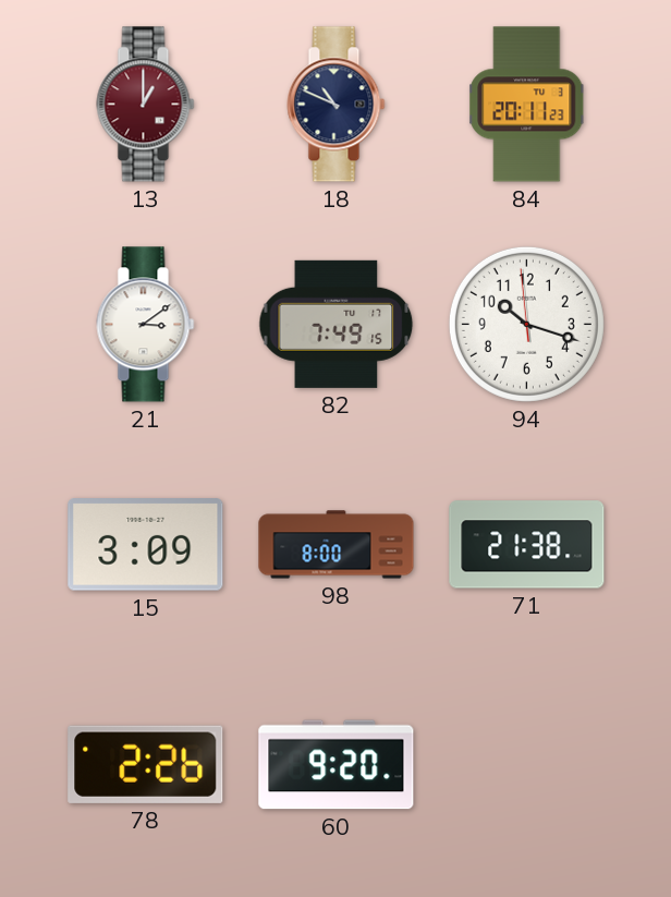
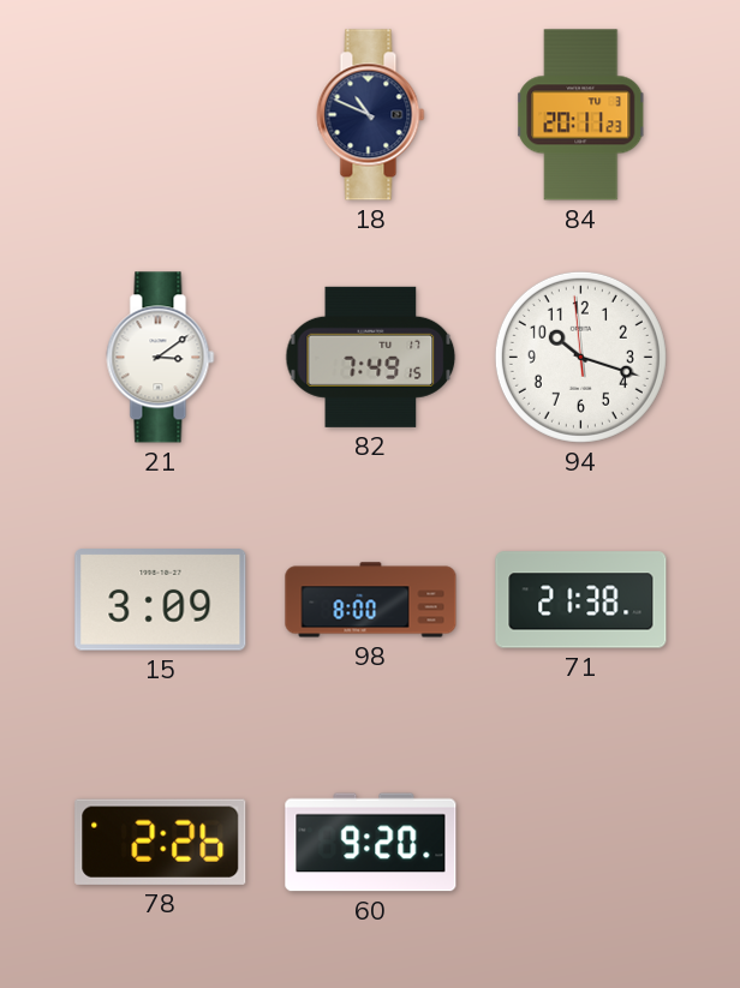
13: 1:00 -> none
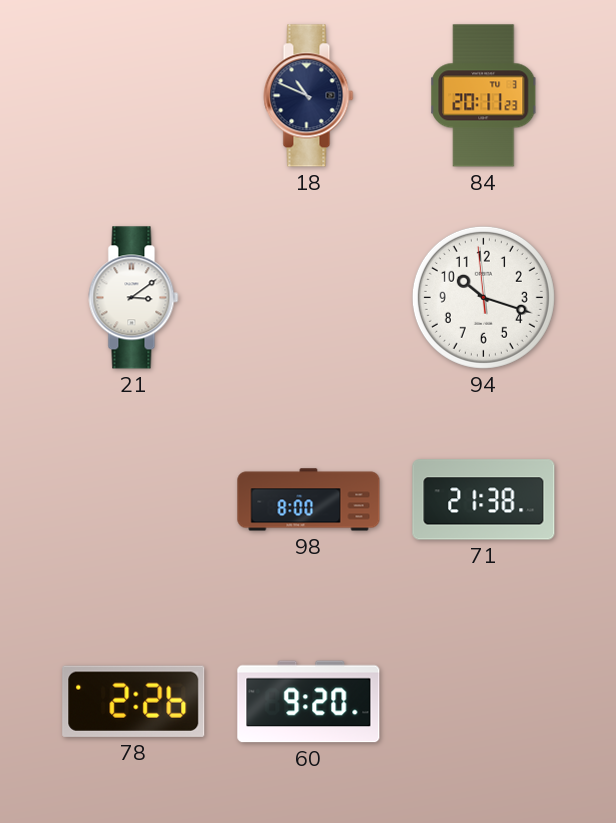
82: 7:49 -> none
15: 3:09 -> none
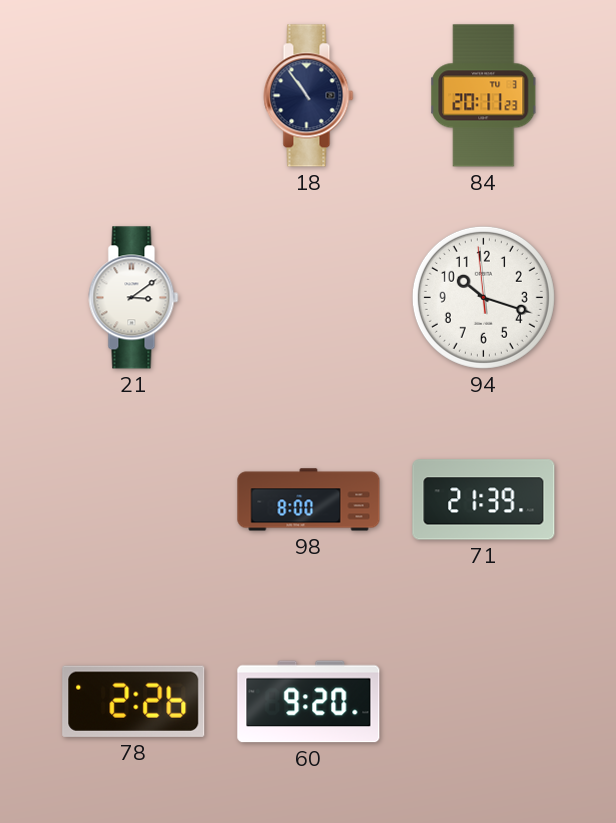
18: 10:49 -> 10:54
71: 21:38 -> 21:39
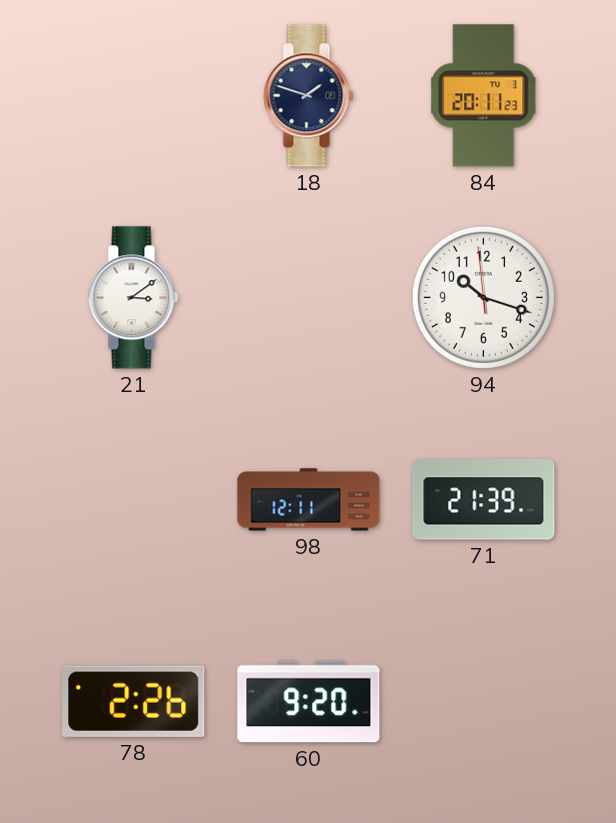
18: 10:54 -> 1:48
98: 8:00 -> 12:11
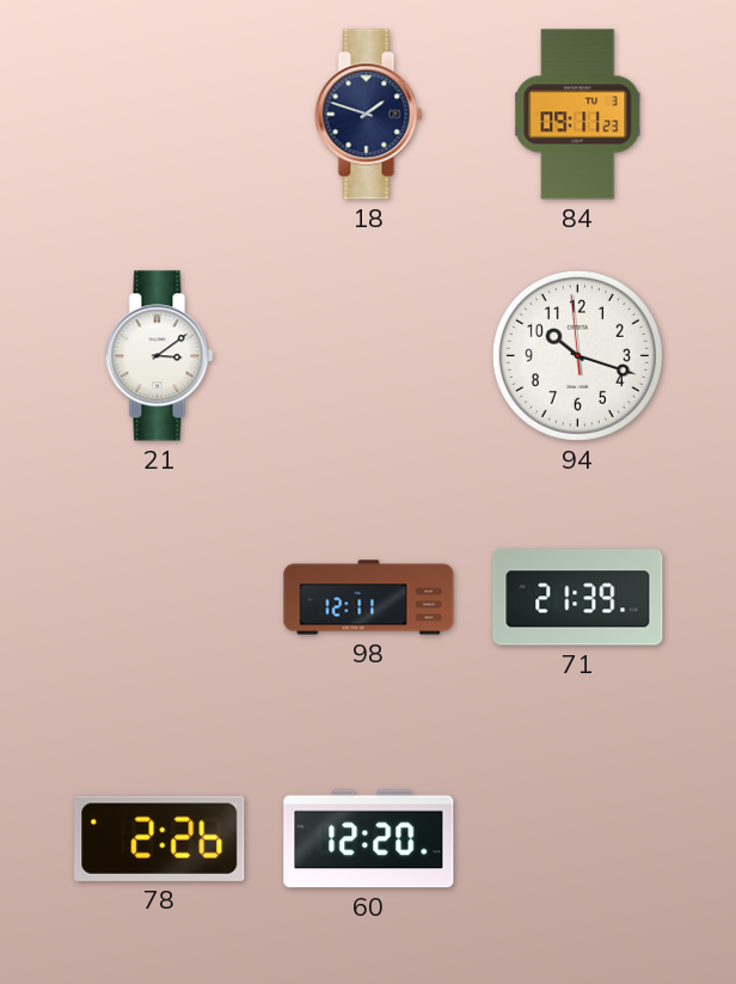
84: 20:11 -> 09:11
60: 9:20 -> 12:20
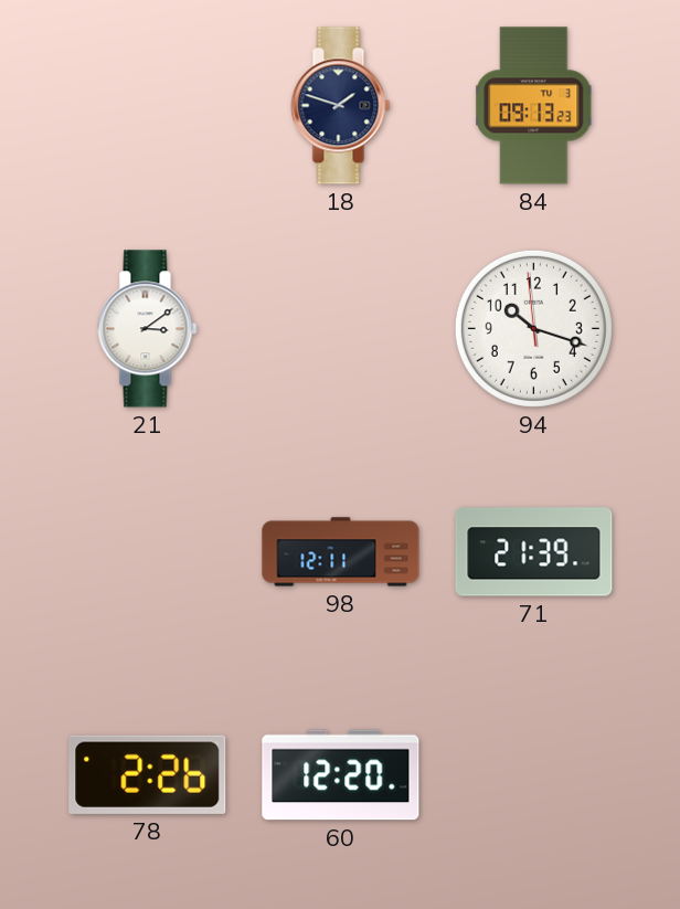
84: 09:11 -> 09:13
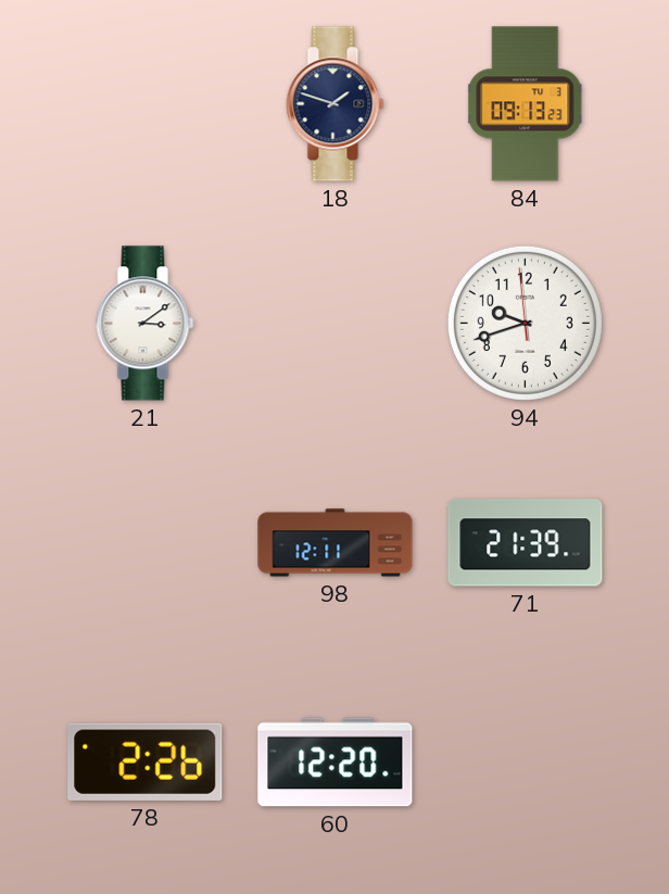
94: 10:17 -> 9:41
